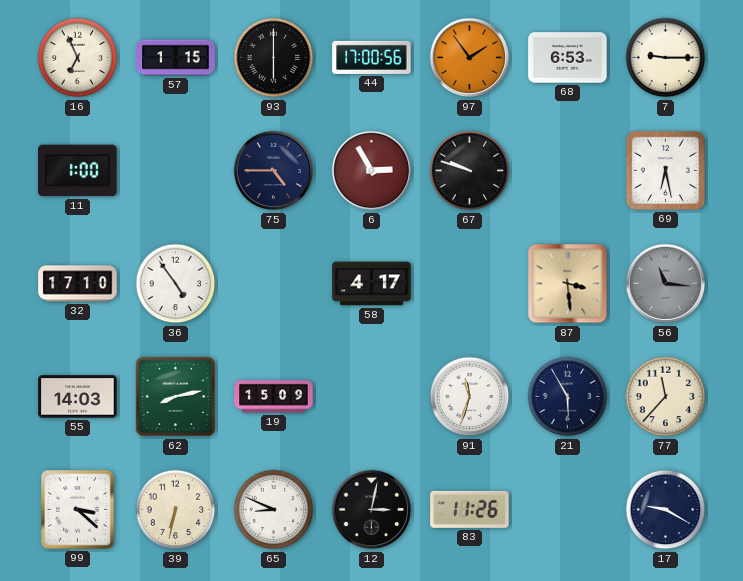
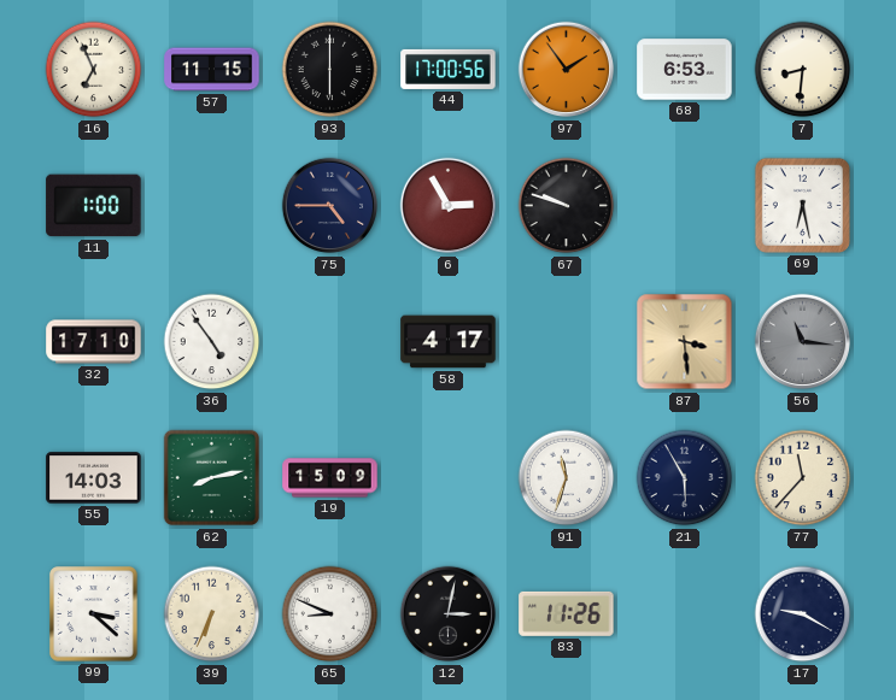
57: 1:15 -> 11:15
7: 9:15 -> 8:31
39: 6:32 -> 6:34
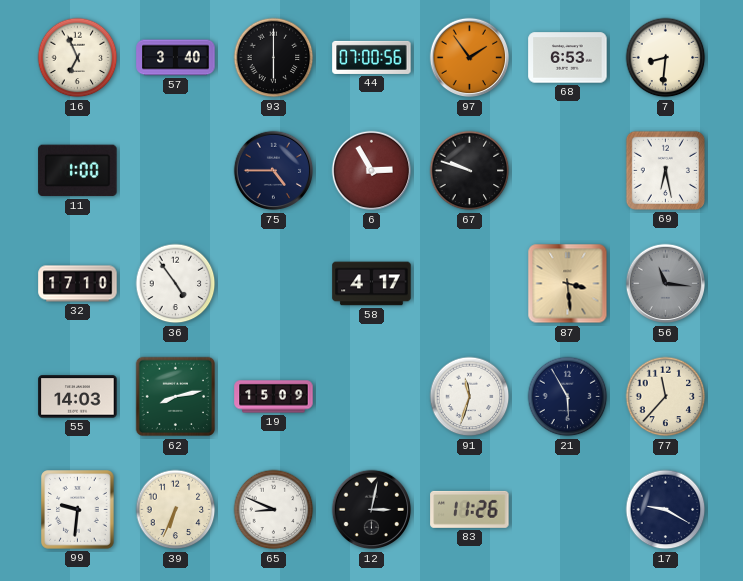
57: 11:15 -> 3:40
44: 17:00 -> 07:00
99: 3:22 -> 9:31
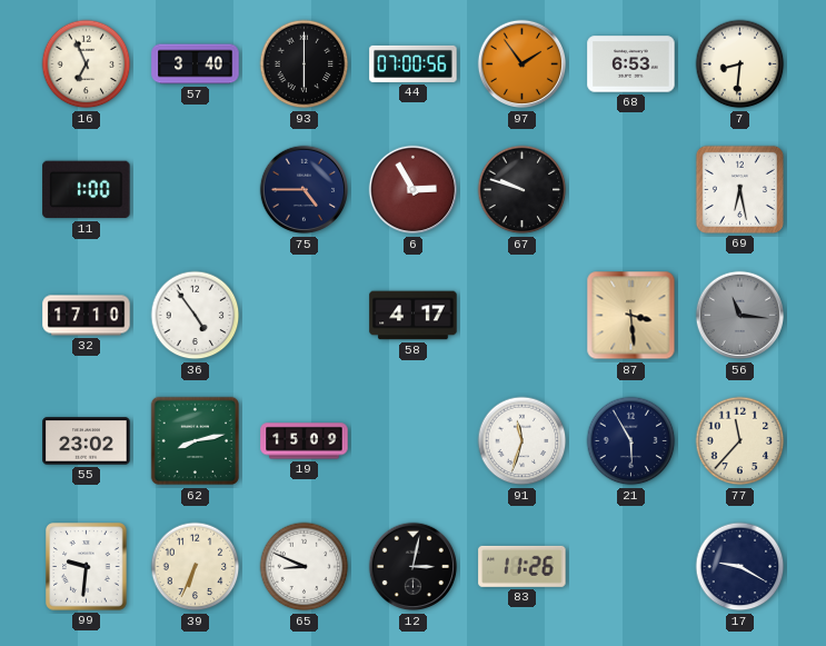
55: 14:03 -> 23:02
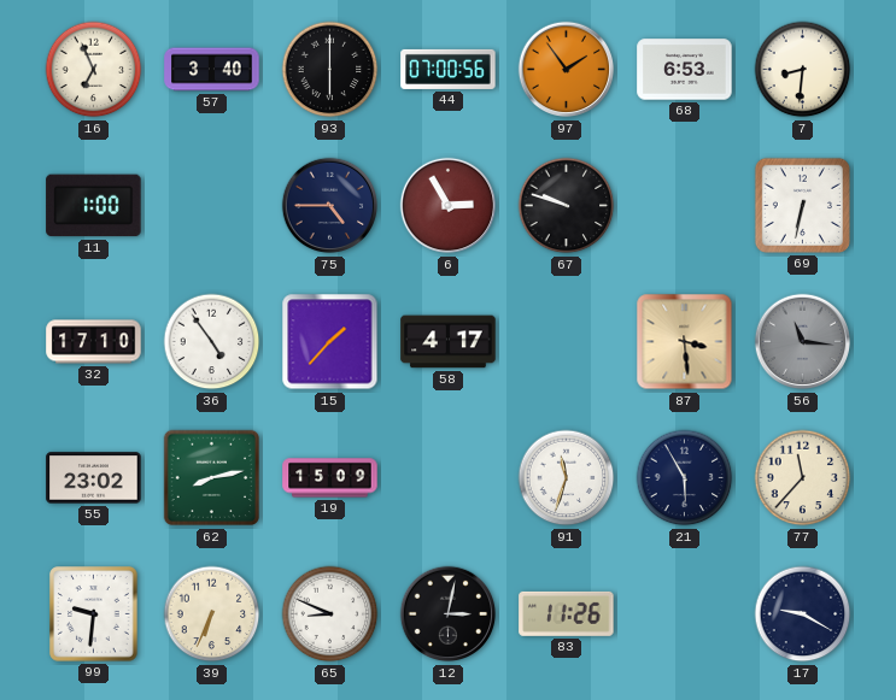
69: 6:28 -> 6:32
15: none -> 1:37
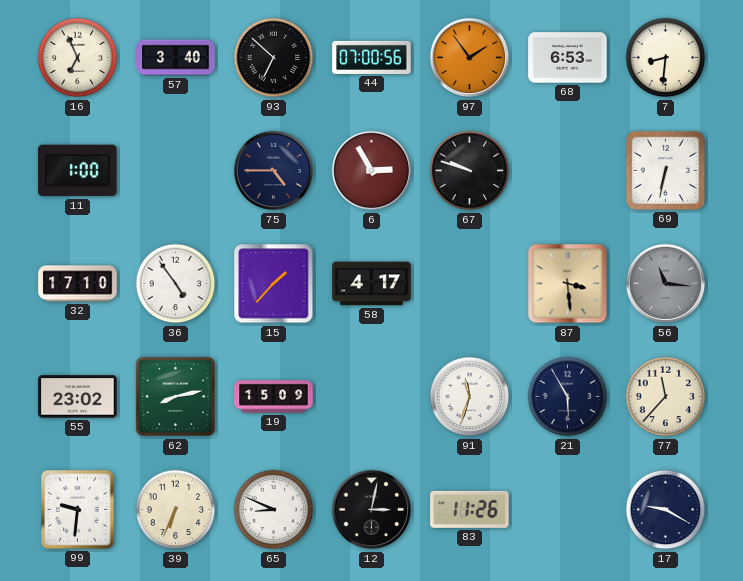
93: 6:00 -> 6:52
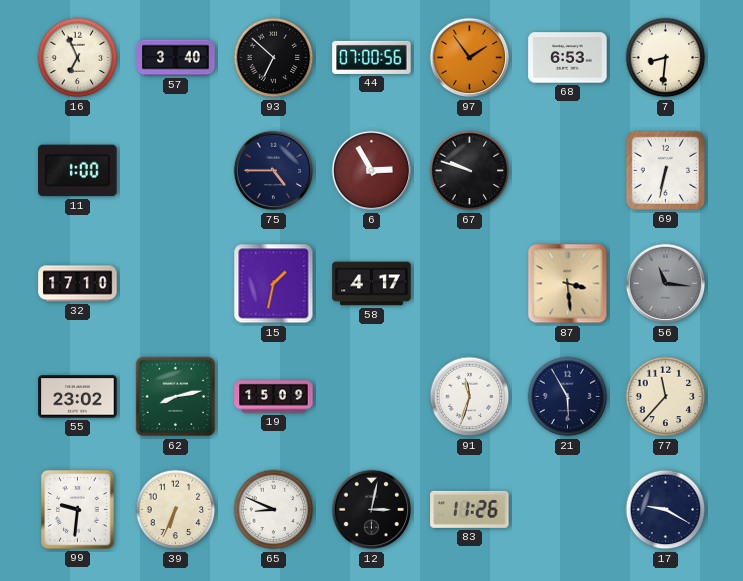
36: 4:54 -> none
15: 1:37 -> 1:32
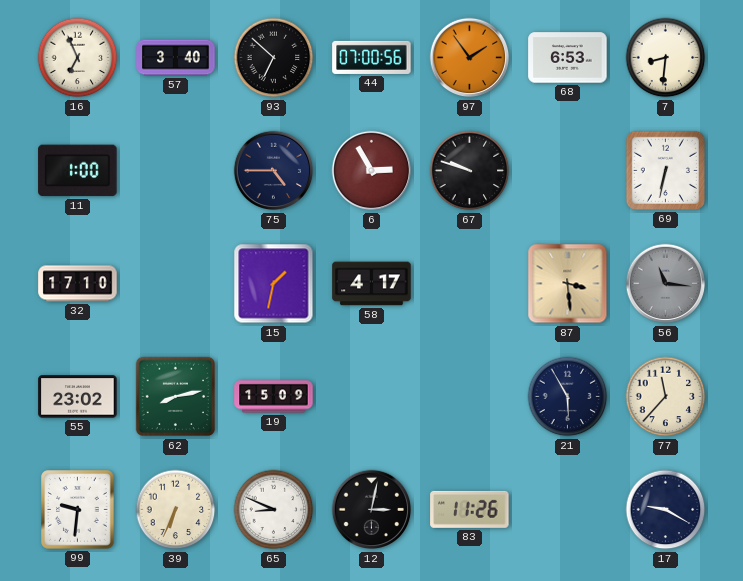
91: 11:33 -> none
